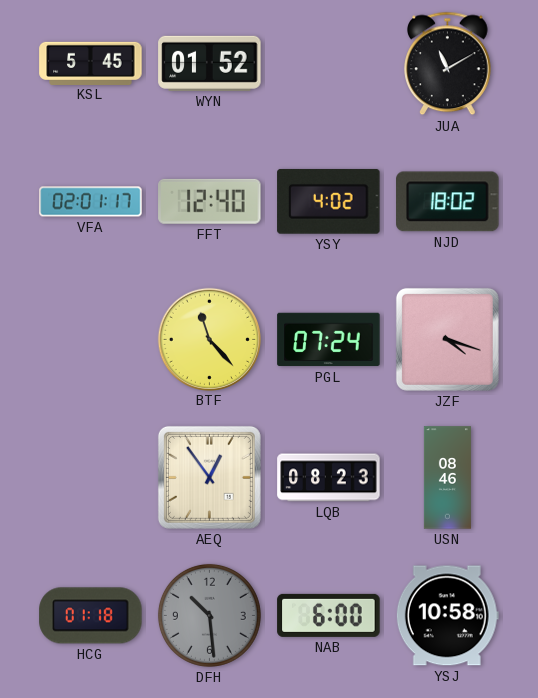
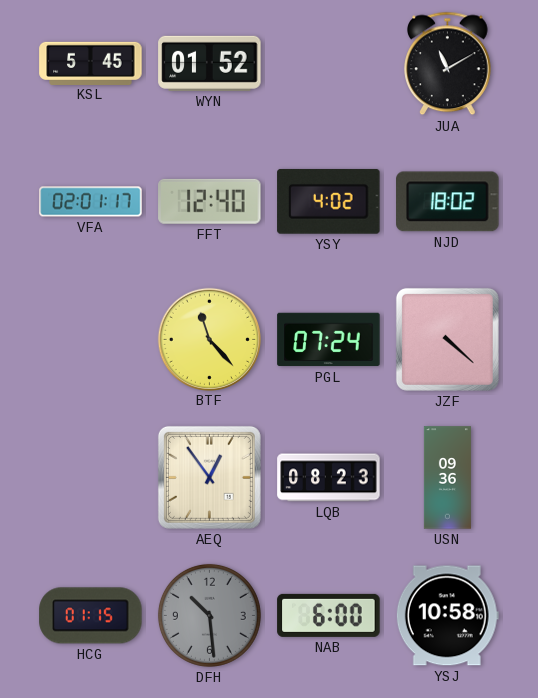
JZF: 4:18 -> 4:22
USN: 08:46 -> 09:36
HCG: 01:18 -> 01:15
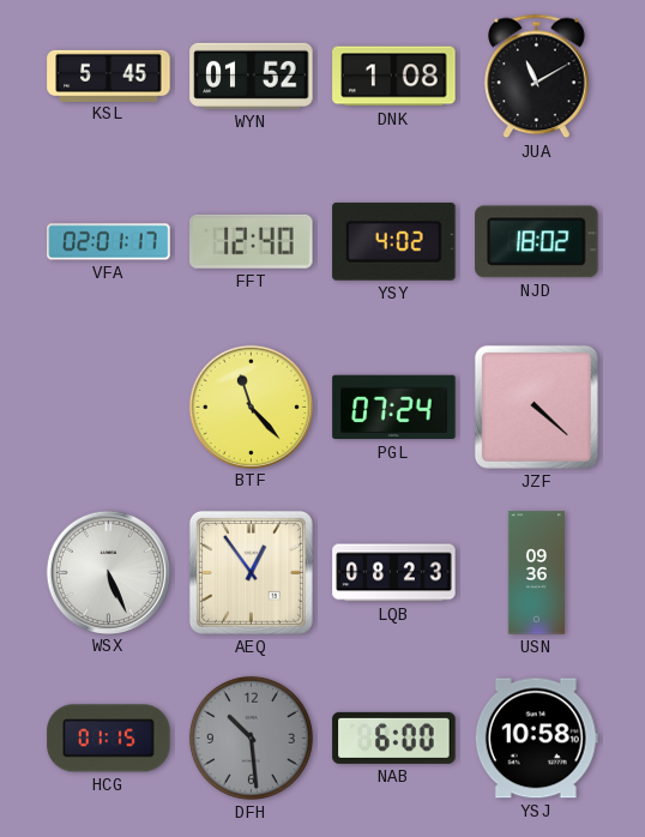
DNK: none -> 1:08
WSX: none -> 5:26
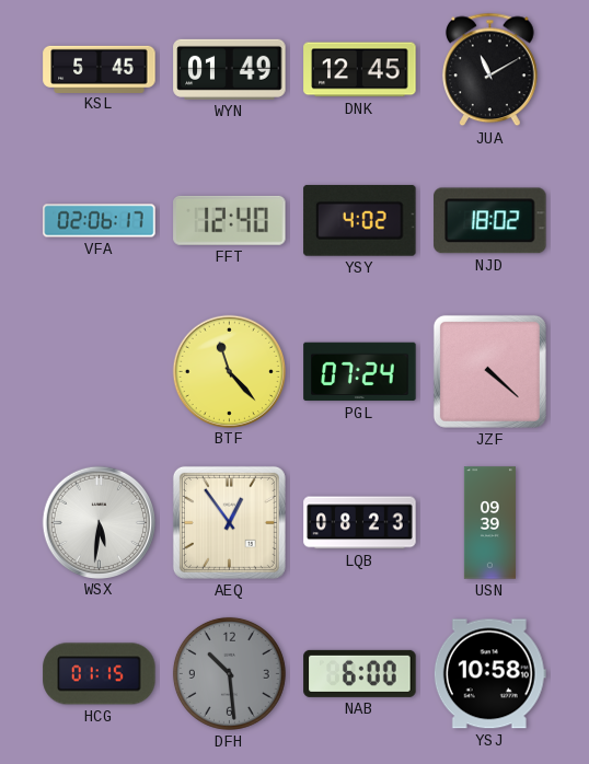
WYN: 01:52 -> 01:49
DNK: 1:08 -> 12:45
VFA: 02:01 -> 02:06
WSX: 5:26 -> 5:31
USN: 09:36 -> 09:39
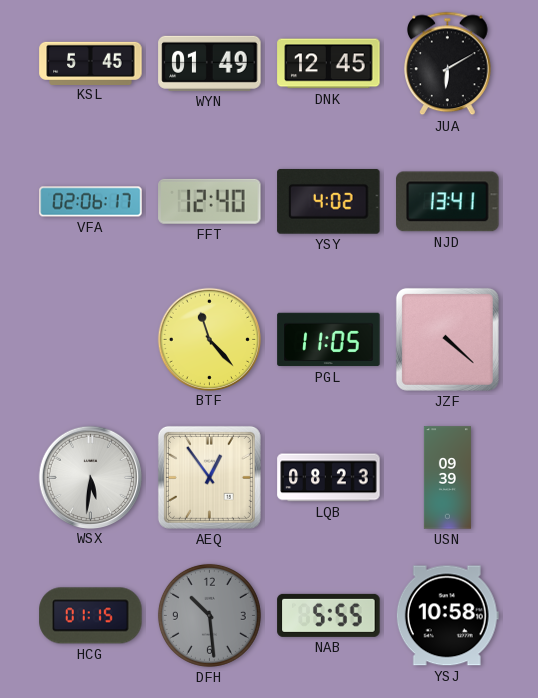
JUA: 11:10 -> 6:10
NJD: 18:02 -> 13:41
PGL: 07:24 -> 11:05
NAB: 6:00 -> 5:55
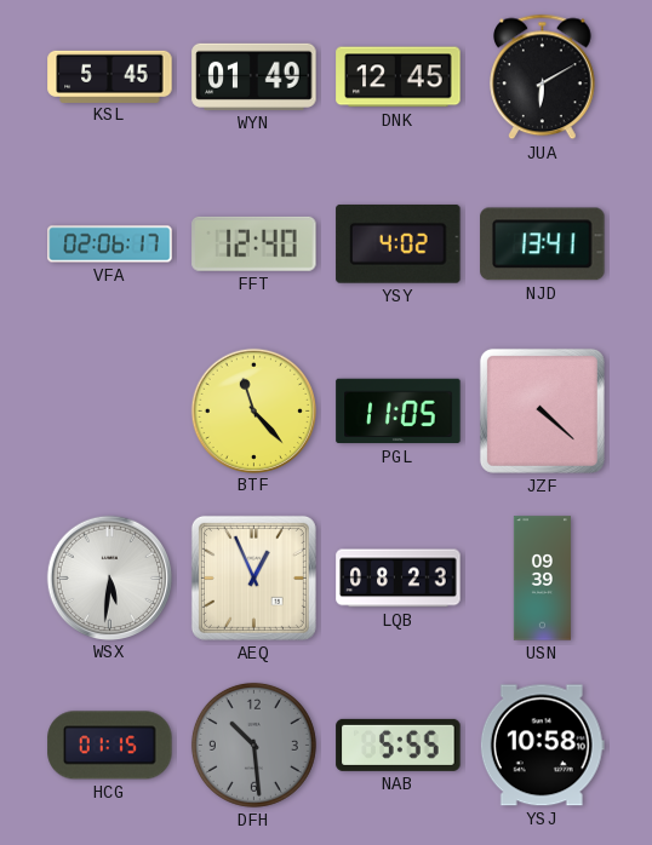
AEQ: 12:54 -> 12:56
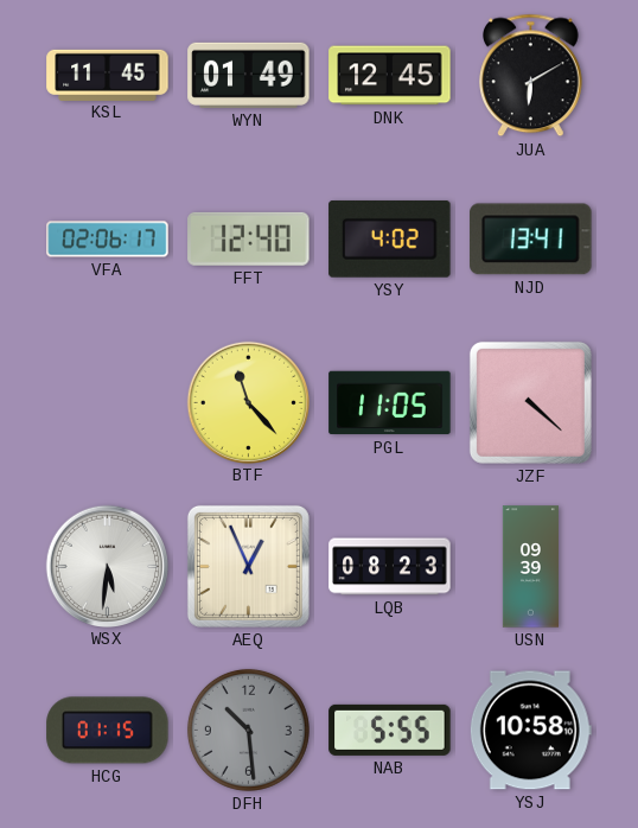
KSL: 5:45 -> 11:45
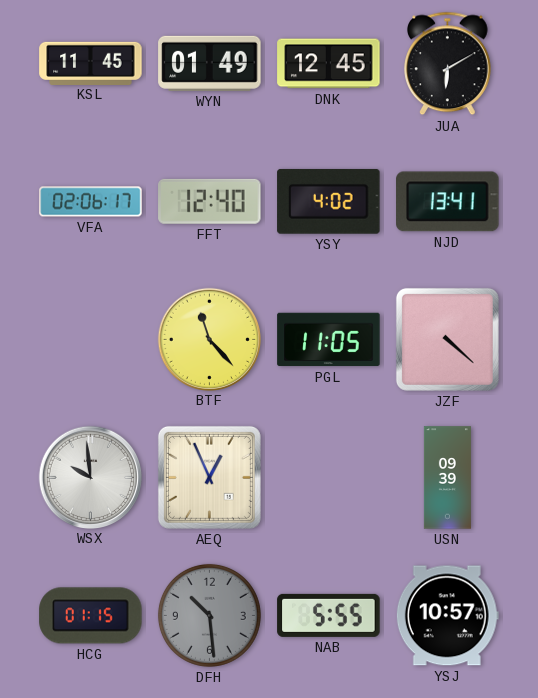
WSX: 5:31 -> 9:59
LQB: 08:23 -> none
YSJ: 10:58 -> 10:57
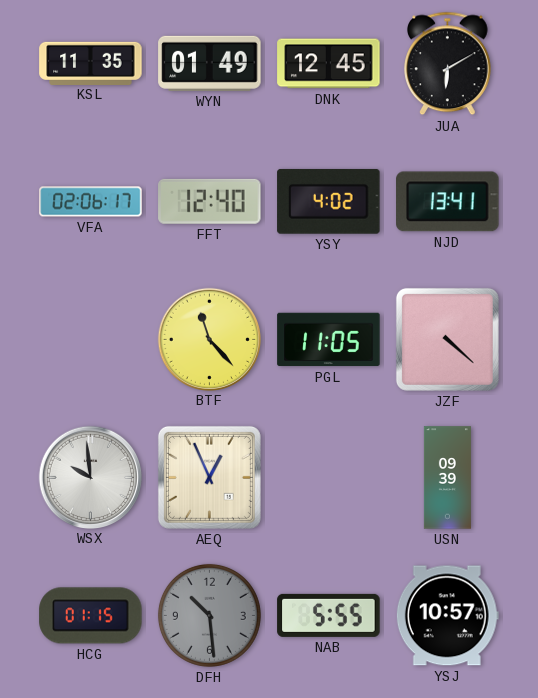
KSL: 11:45 -> 11:35
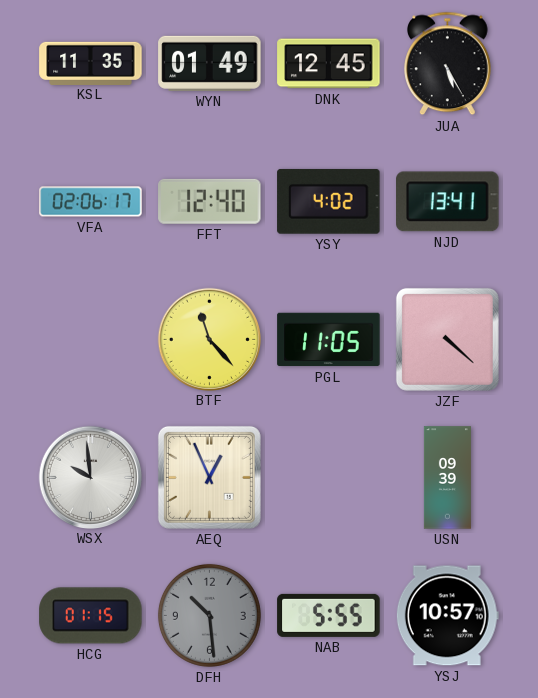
JUA: 6:10 -> 5:25
